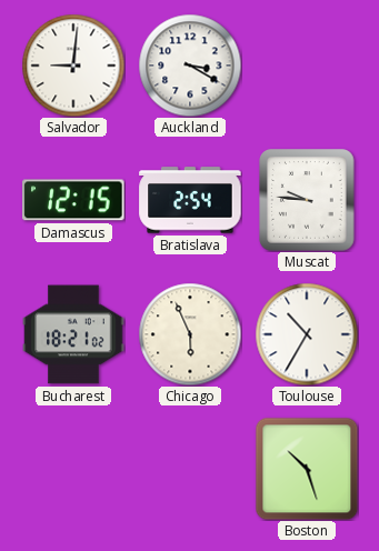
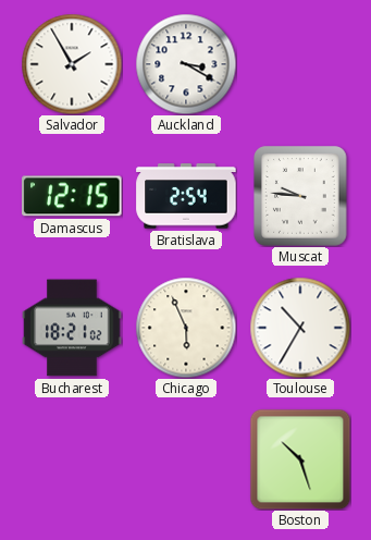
Salvador: 9:01 -> 1:55
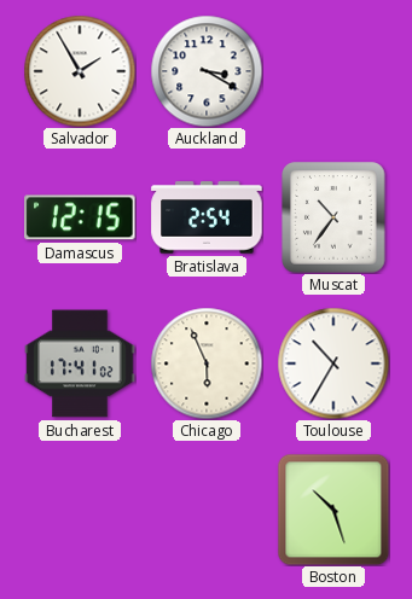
Muscat: 9:46 -> 10:36
Bucharest: 18:21 -> 17:41
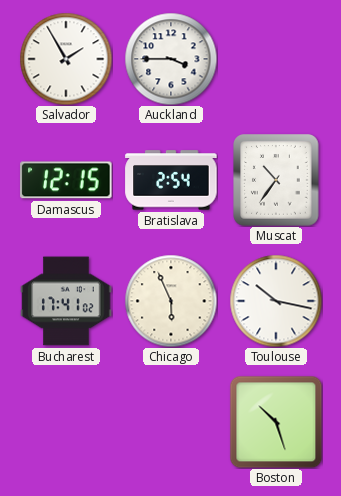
Auckland: 3:20 -> 3:45
Toulouse: 10:35 -> 10:17
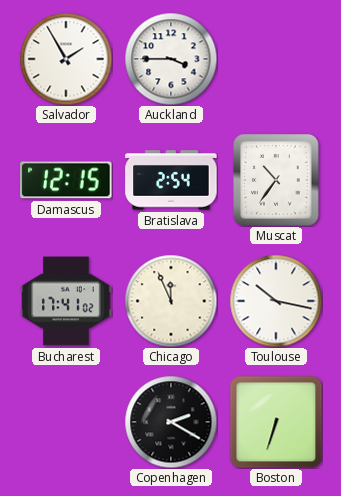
Chicago: 5:56 -> 11:56
Copenhagen: none -> 2:20
Boston: 10:27 -> 6:33
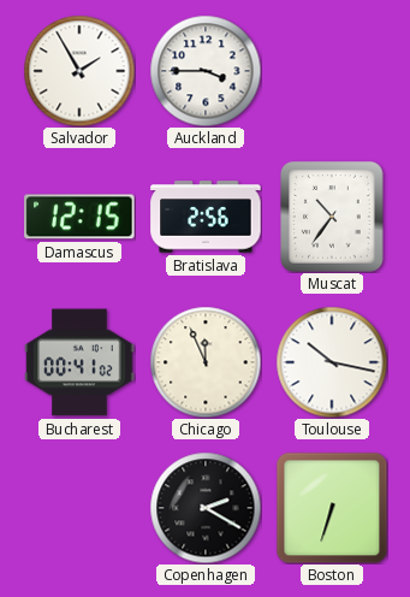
Bratislava: 2:54 -> 2:56
Bucharest: 17:41 -> 00:41
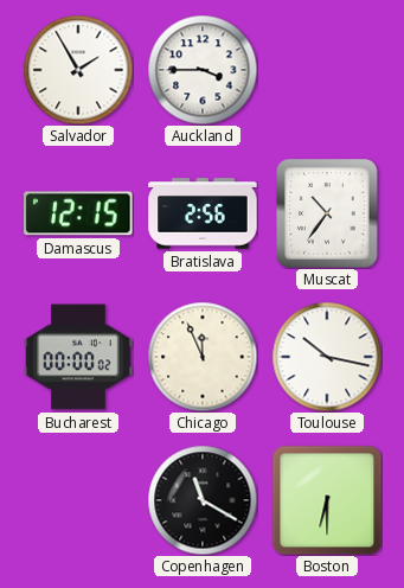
Bucharest: 00:41 -> 00:00
Copenhagen: 2:20 -> 11:20
Boston: 6:33 -> 6:30
